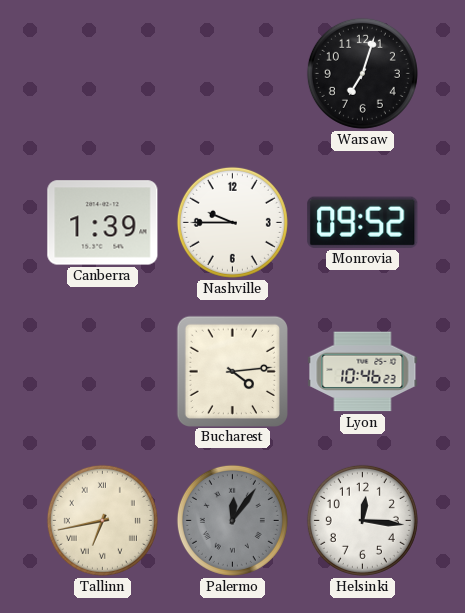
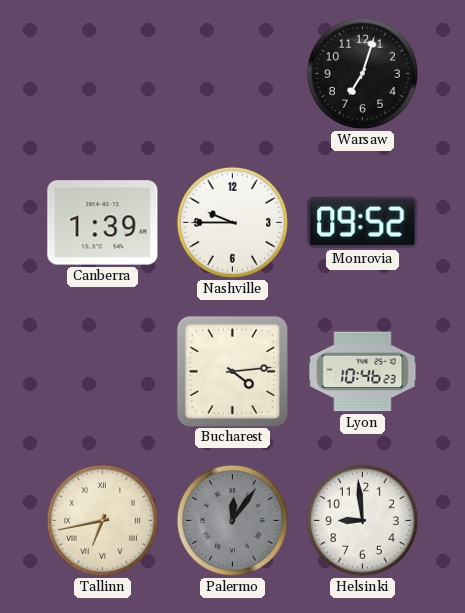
Helsinki: 12:16 -> 8:59
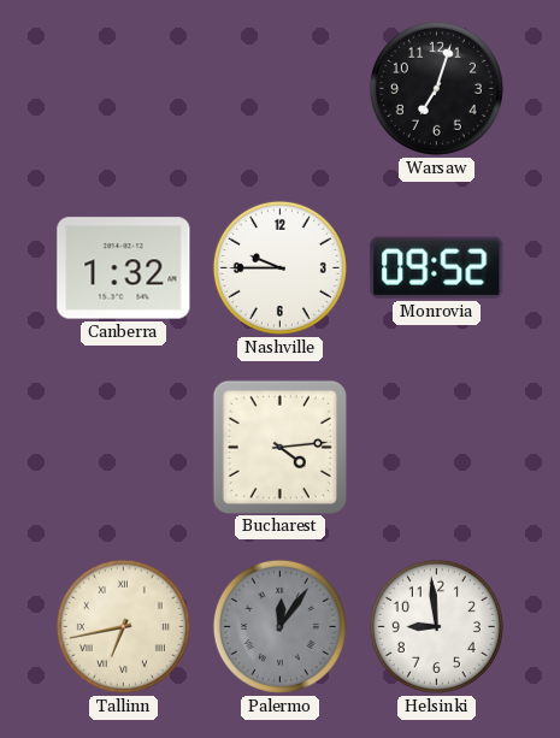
Canberra: 1:39 -> 1:32
Lyon: 10:46 -> none
